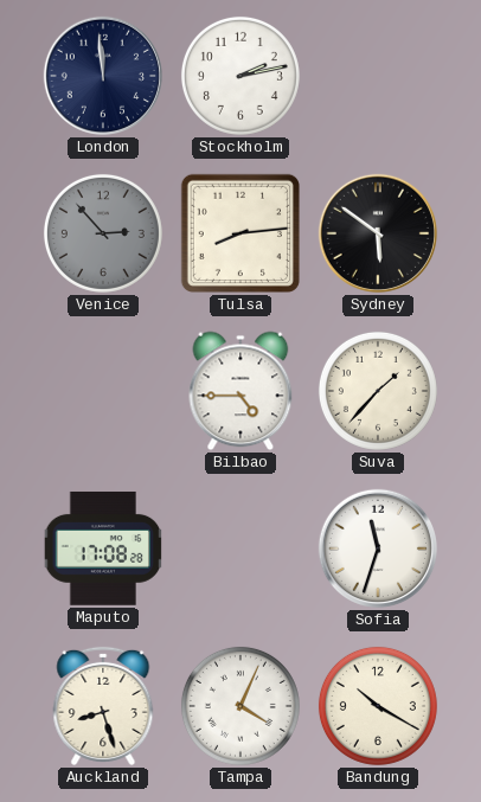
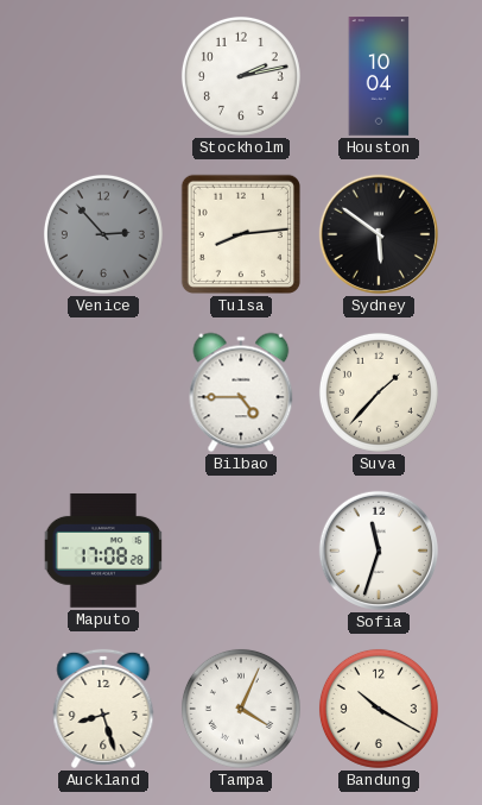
London: 11:59 -> none
Houston: none -> 10:04
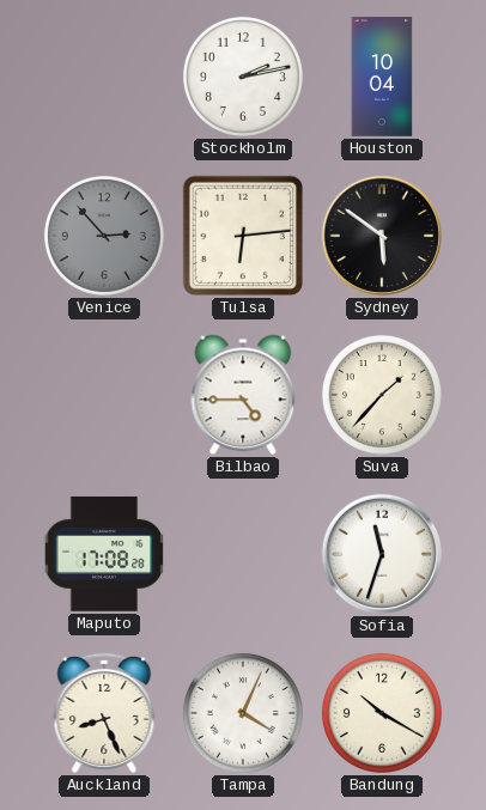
Tulsa: 8:14 -> 6:14
Auckland: 8:27 -> 8:26
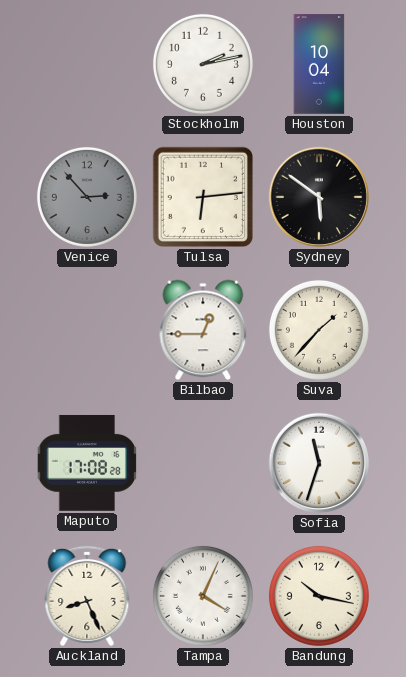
Bilbao: 4:45 -> 12:45
Bandung: 10:20 -> 10:17
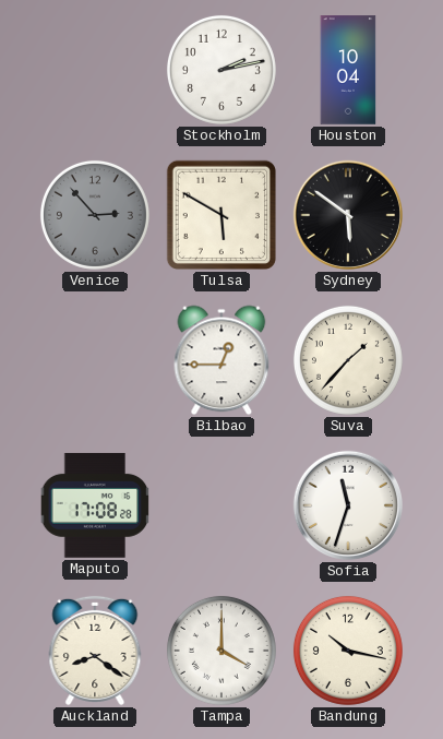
Tulsa: 6:14 -> 5:50
Auckland: 8:26 -> 8:21
Tampa: 4:04 -> 4:00
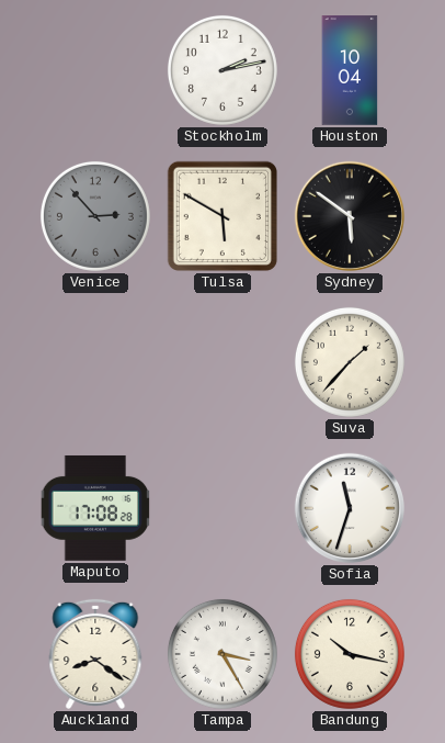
Bilbao: 12:45 -> none
Tampa: 4:00 -> 3:25
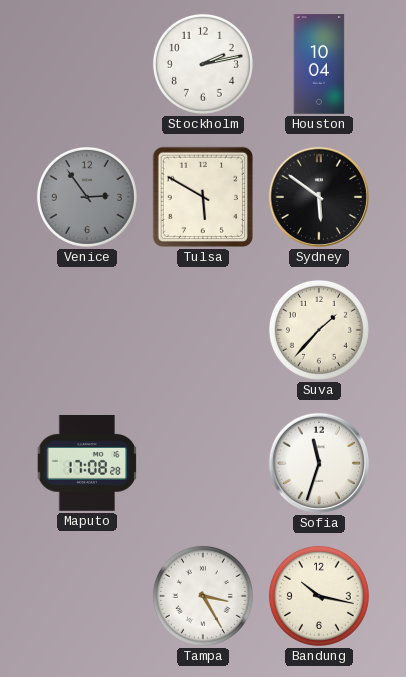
Venice: 2:53 -> 2:54
Auckland: 8:21 -> none
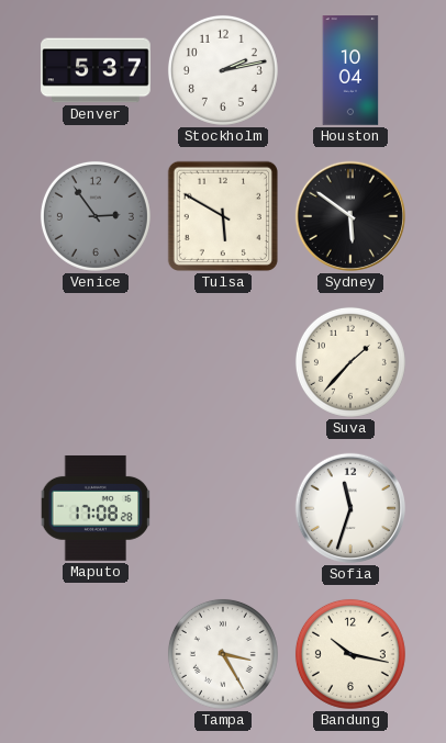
Denver: none -> 5:37
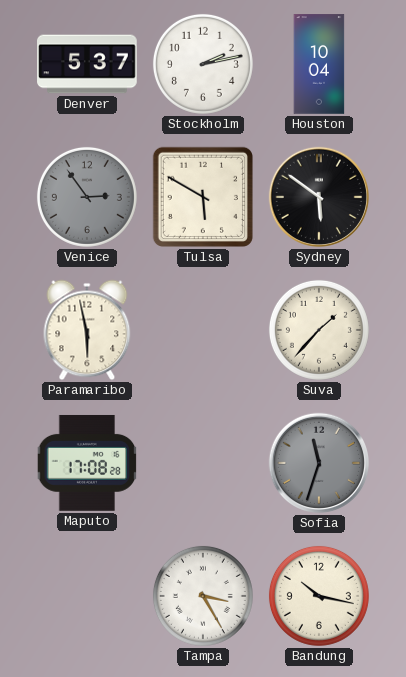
Paramaribo: none -> 5:58
Sofia dial: white -> grey
